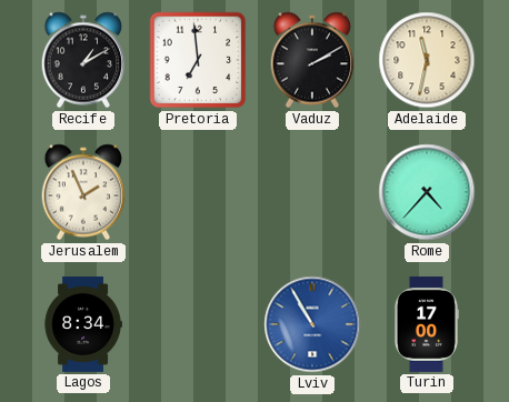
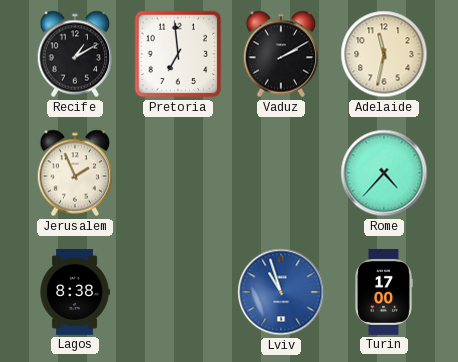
Lagos: 8:34 -> 8:38
Lviv: 10:55 -> 10:57
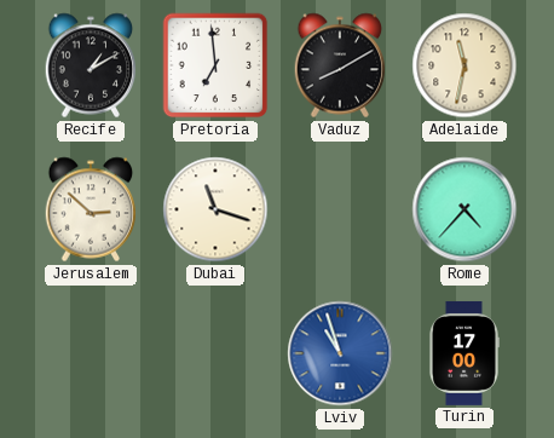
Vaduz: 2:10 -> 8:10
Jerusalem: 1:56 -> 2:52
Dubai: none -> 11:18
Lagos: 8:38 -> none
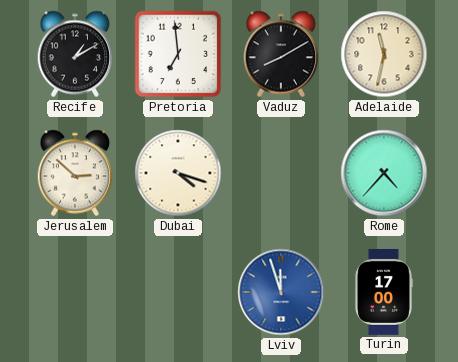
Dubai: 11:18 -> 4:18
Lviv: 10:57 -> 11:57
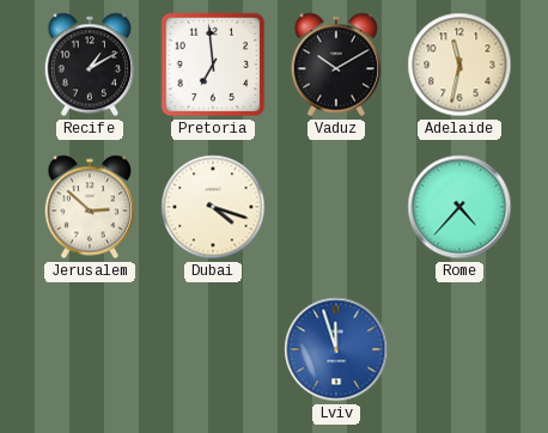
Vaduz: 8:10 -> 10:10
Turin: 17:00 -> none
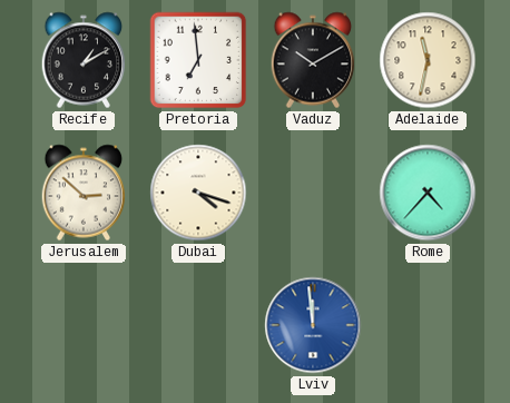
Lviv: 11:57 -> 11:59
